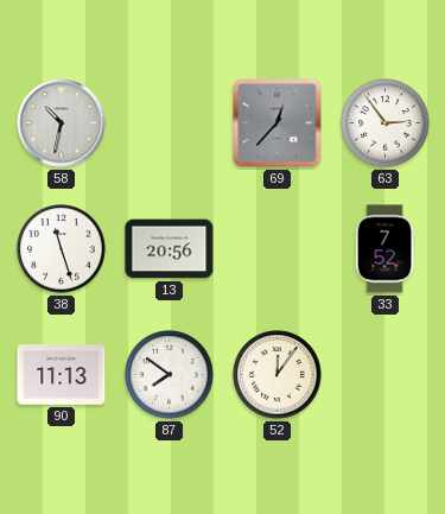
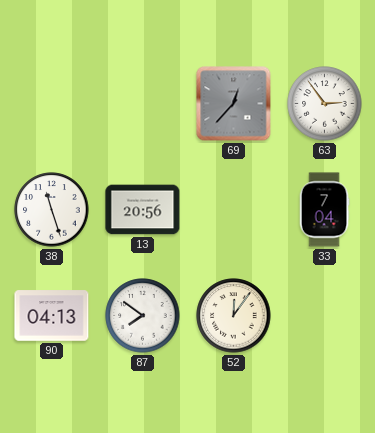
58: 10:32 -> none
33: 7:52 -> 7:04
90: 11:13 -> 04:13
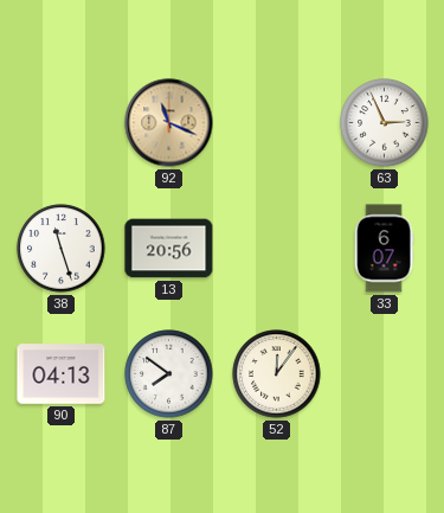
92: none -> 11:19
69: 12:37 -> none
63: 2:54 -> 2:56
33: 7:04 -> 6:07
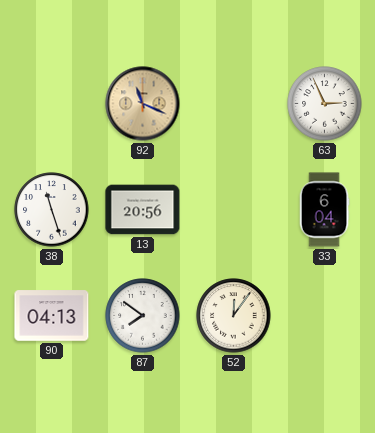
33: 6:07 -> 6:04
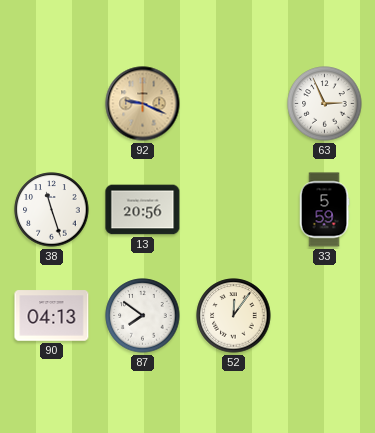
92: 11:19 -> 9:19
33: 6:04 -> 5:59
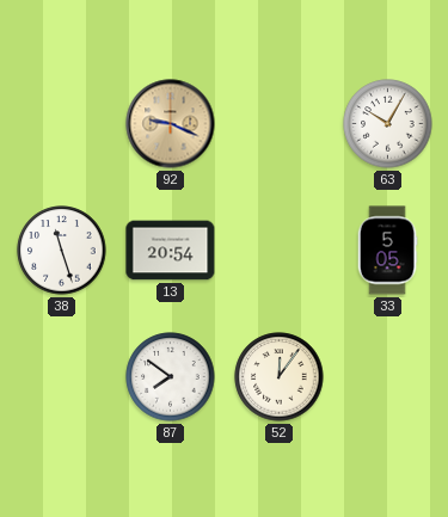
63: 2:56 -> 10:05
13: 20:56 -> 20:54
33: 5:59 -> 5:05
90: 04:13 -> none
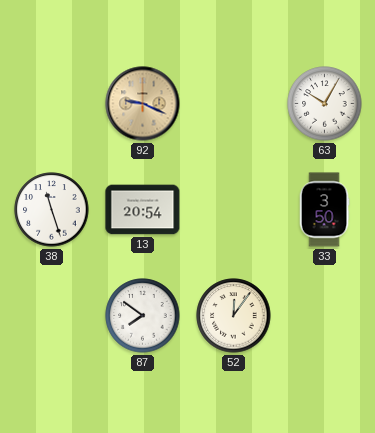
33: 5:05 -> 3:50
